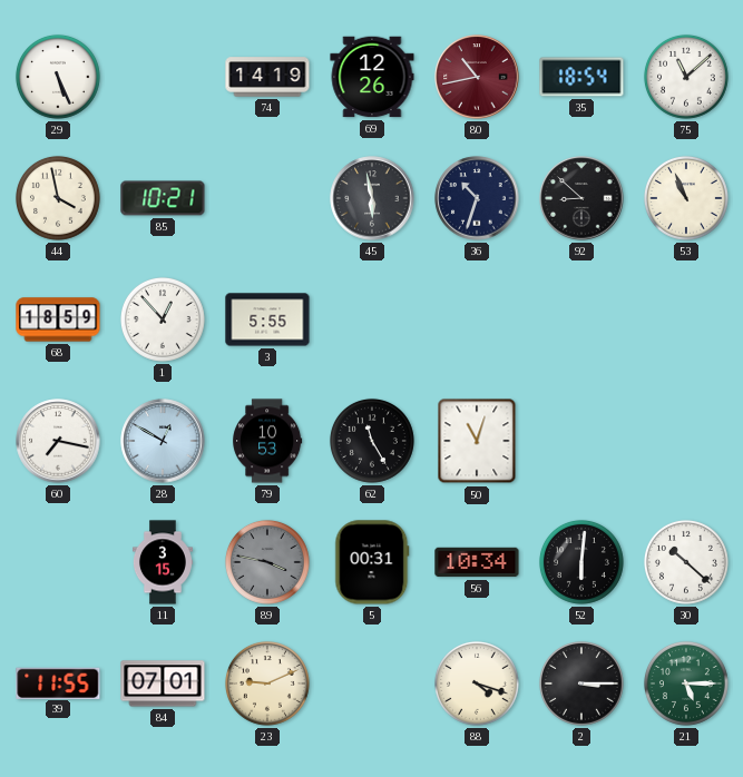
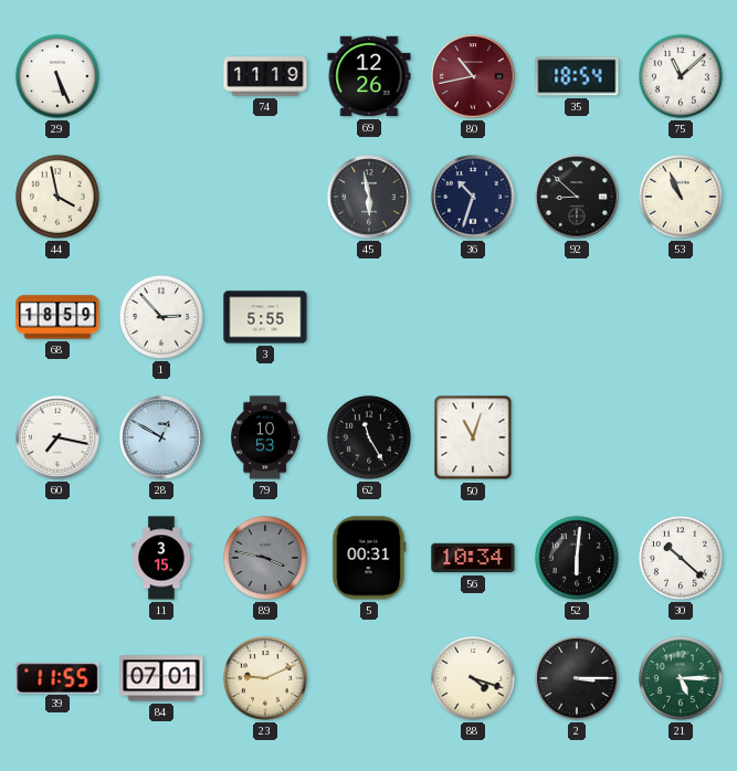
74: 14:19 -> 11:19
85: 10:21 -> none
1: 12:53 -> 2:53
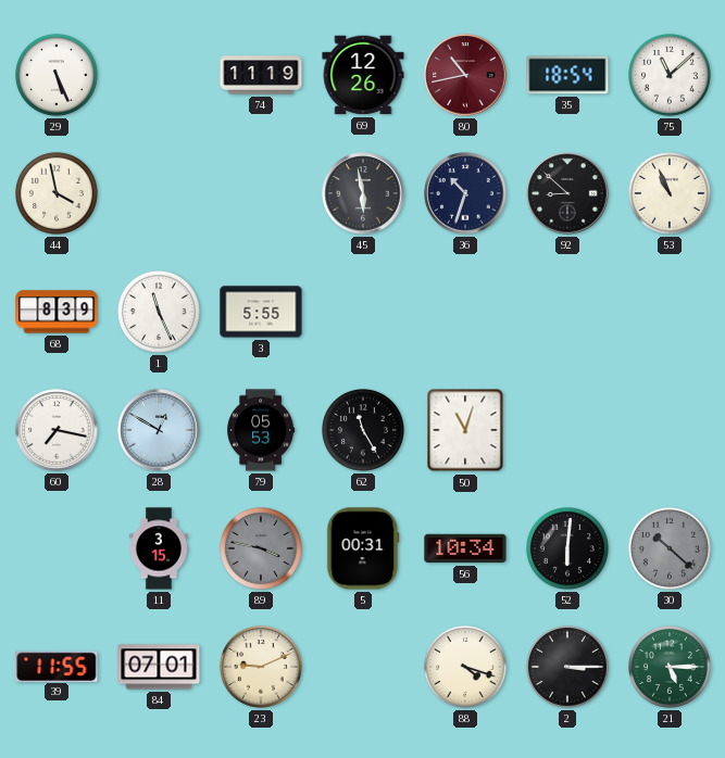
68: 18:59 -> 8:39
1: 2:53 -> 11:26
79: 10:53 -> 05:53
30 dial: white -> grey
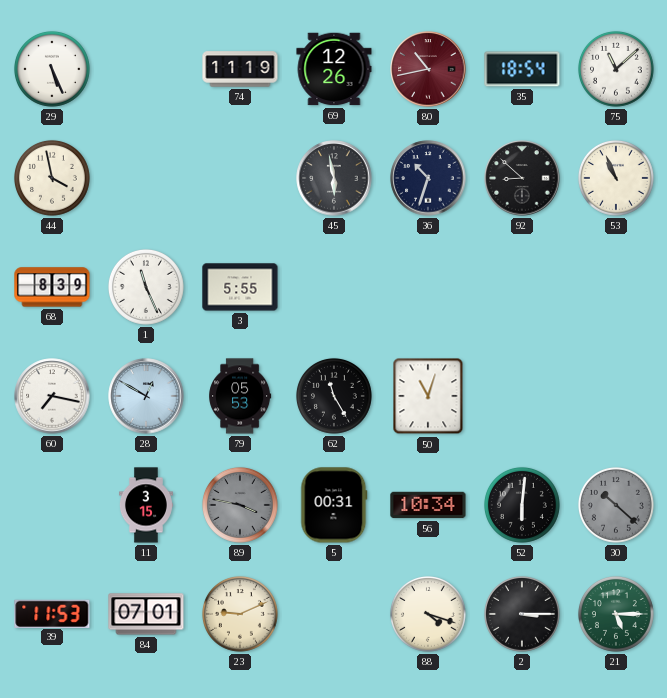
39: 11:55 -> 11:53
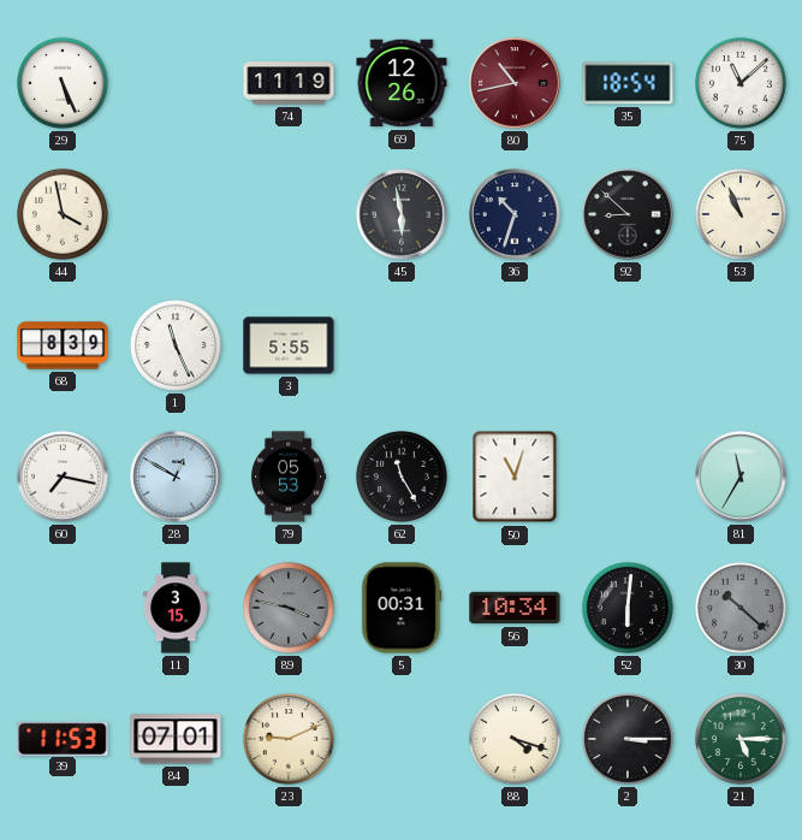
81: none -> 11:35
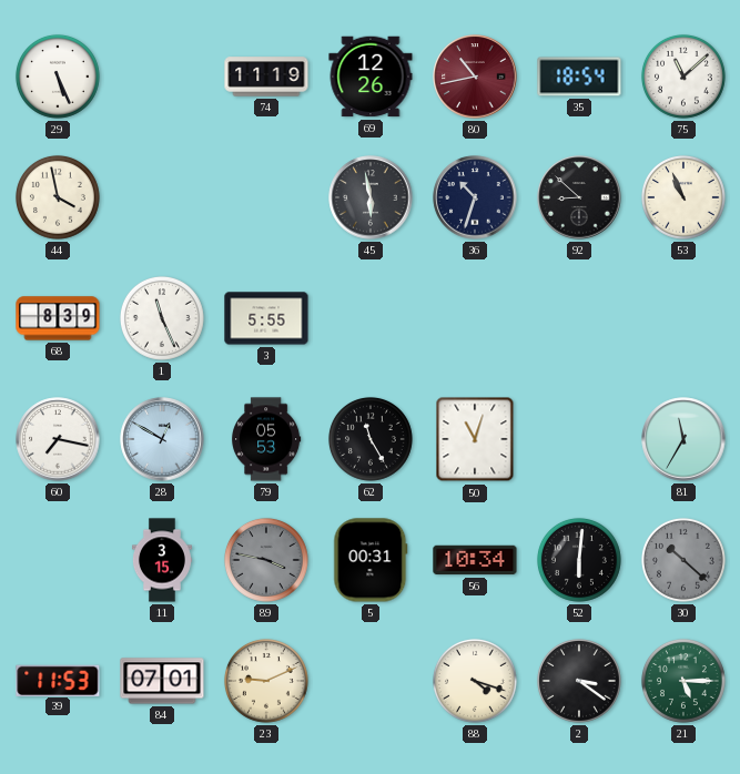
2: 3:15 -> 3:21
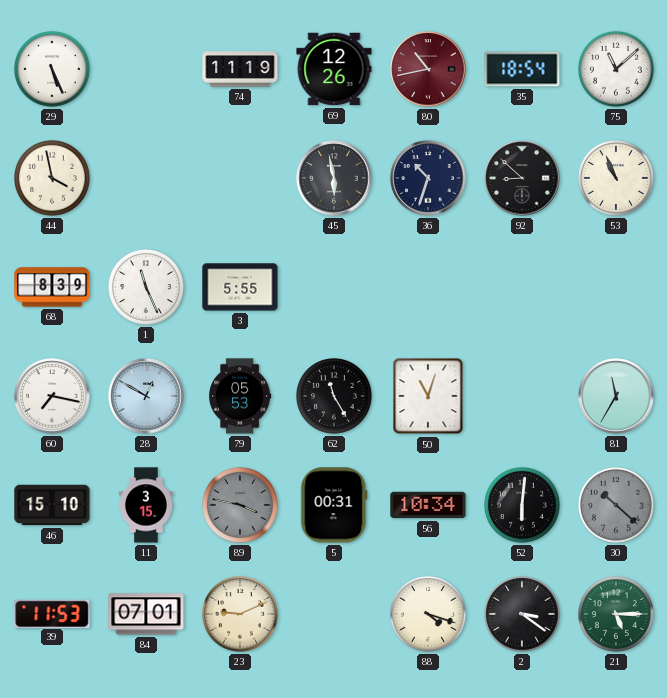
46: none -> 15:10
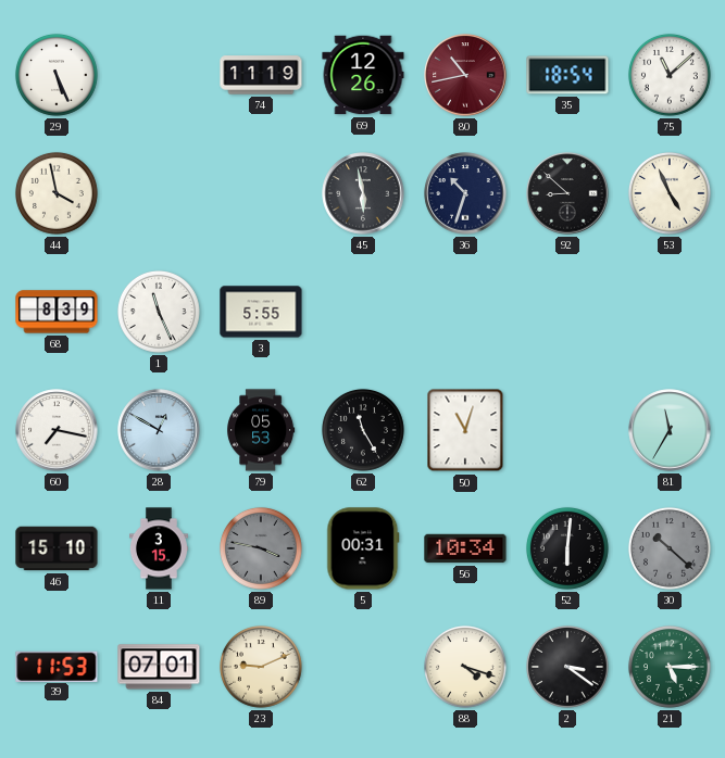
53: 10:56 -> 4:56
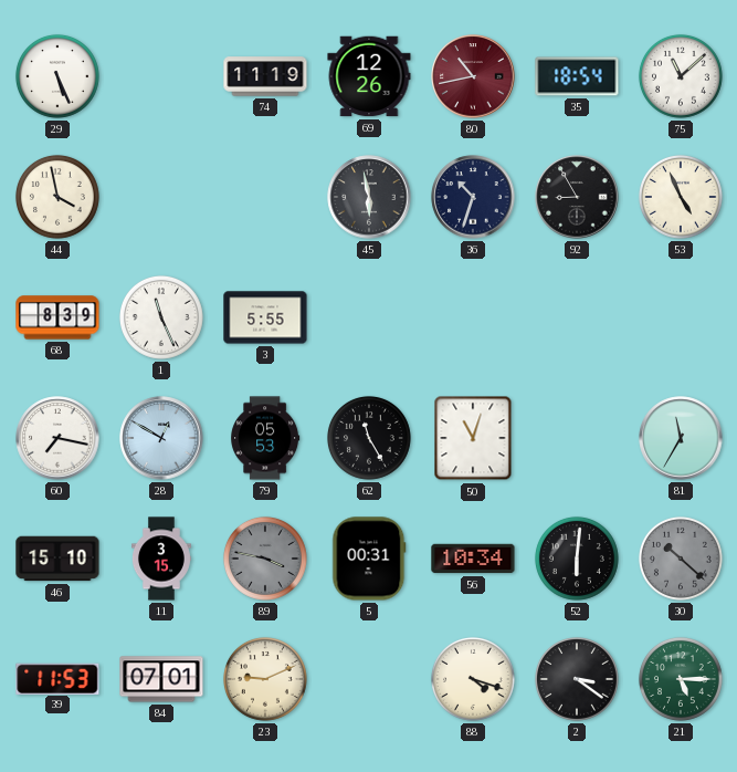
92: 8:52 -> 8:55
